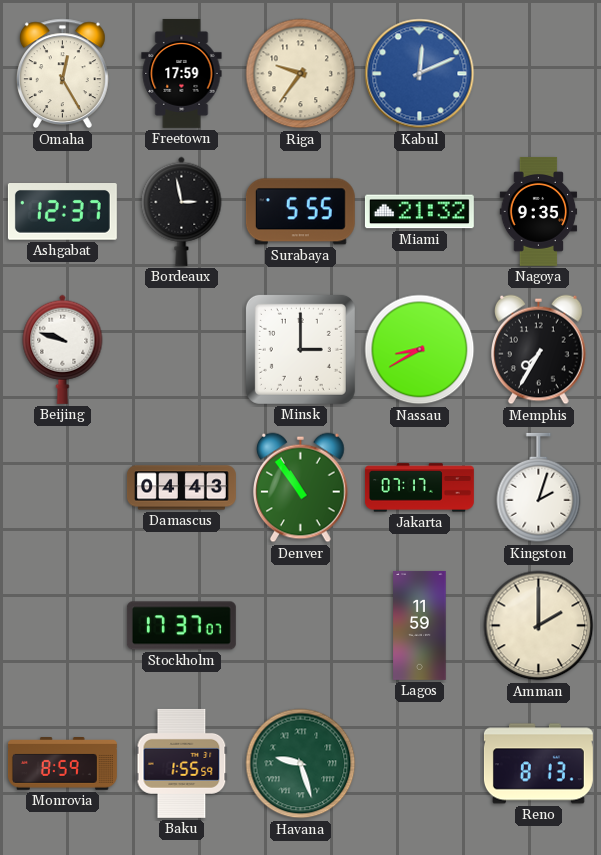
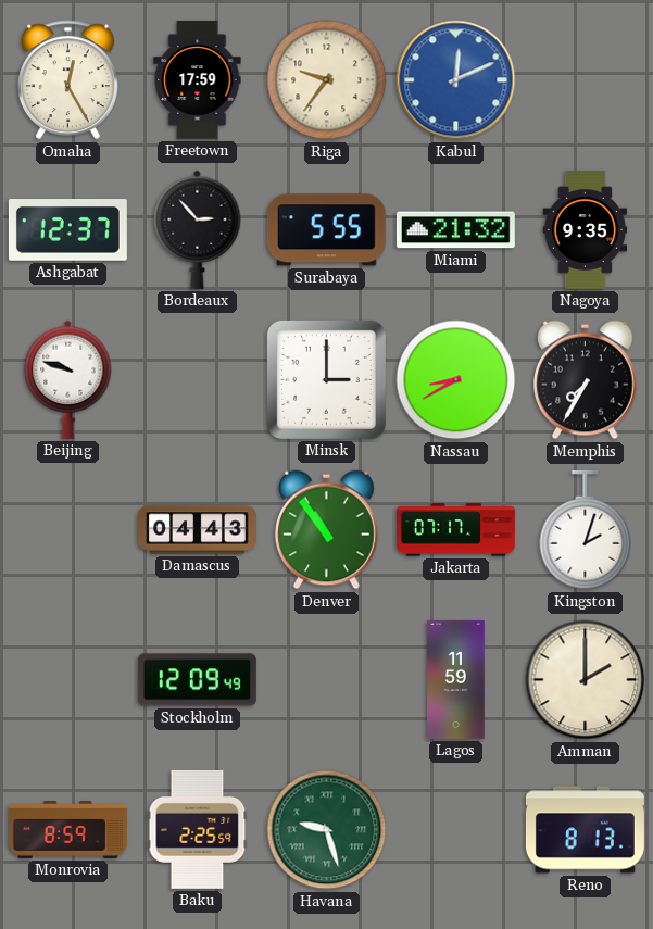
Bordeaux: 2:58 -> 2:53
Stockholm: 17:37 -> 12:09
Baku: 1:55 -> 2:25
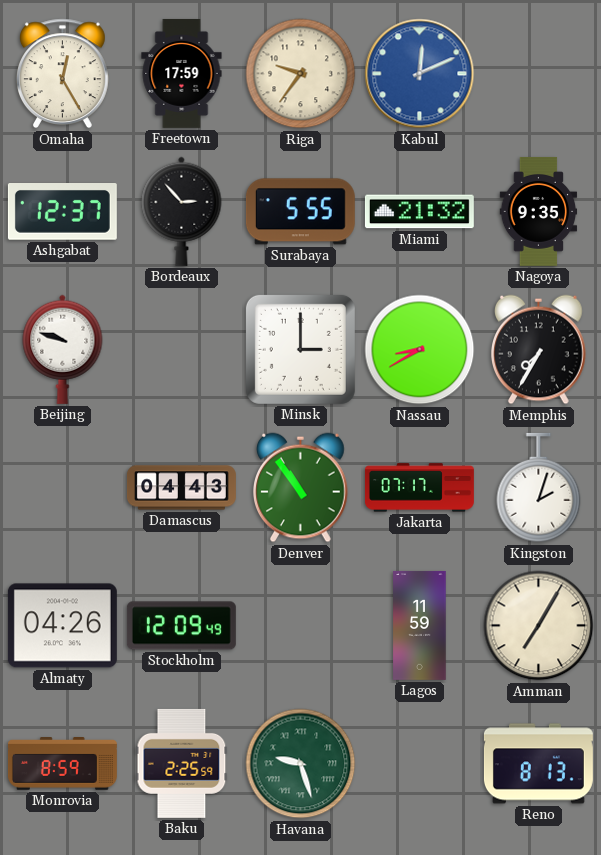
Almaty: none -> 04:26
Amman: 2:00 -> 7:05
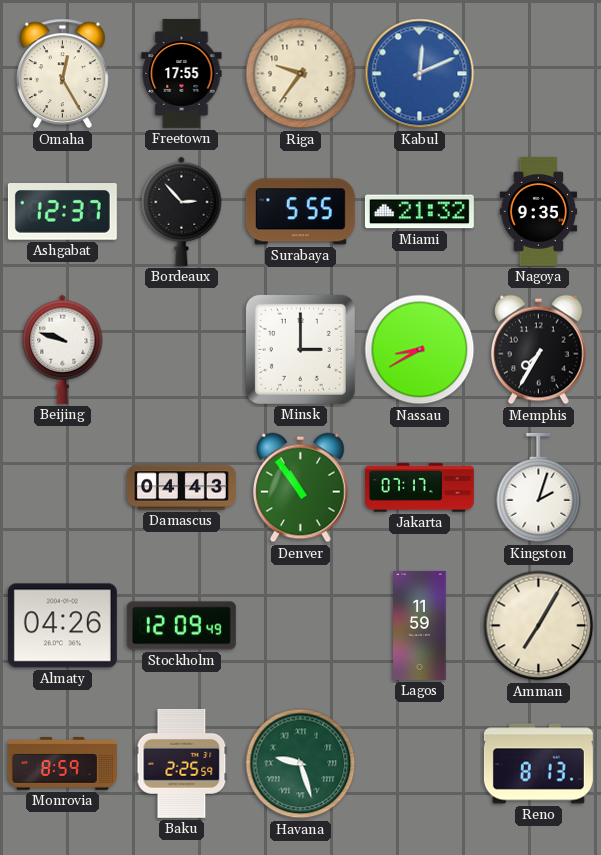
Freetown: 17:59 -> 17:55
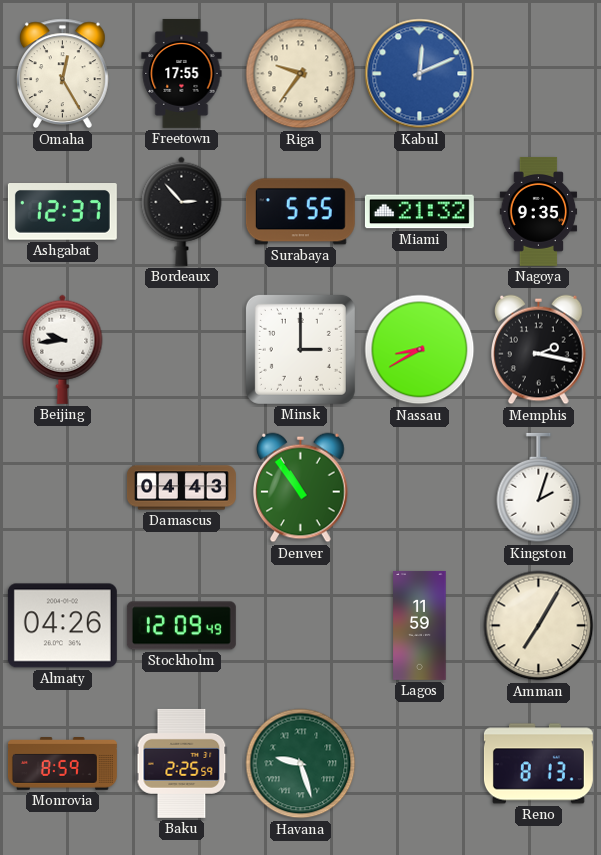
Beijing: 9:48 -> 9:44
Memphis: 7:35 -> 2:17
Jakarta: 07:17 -> none
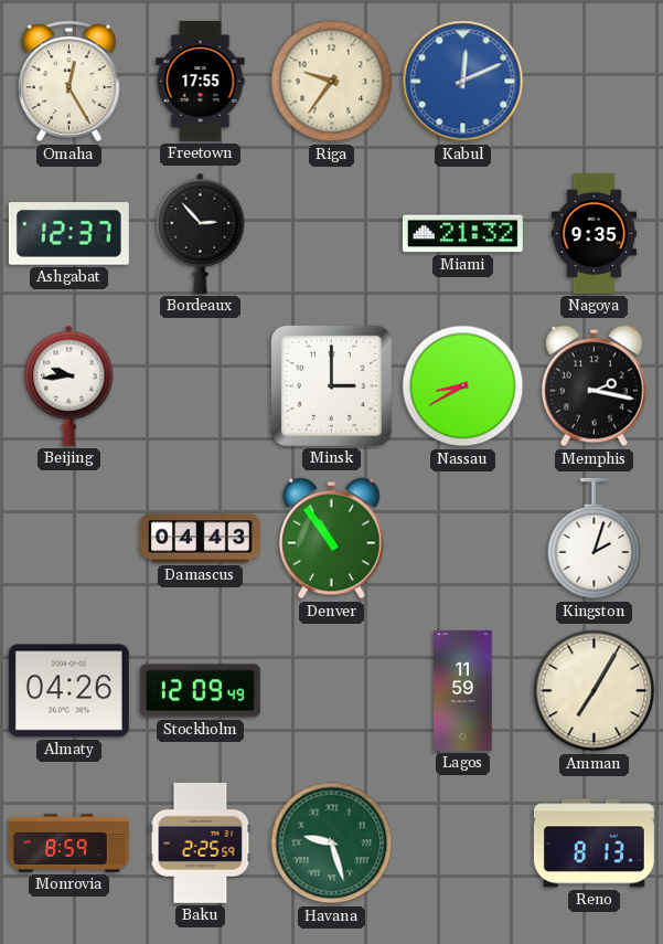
Surabaya: 5:55 -> none
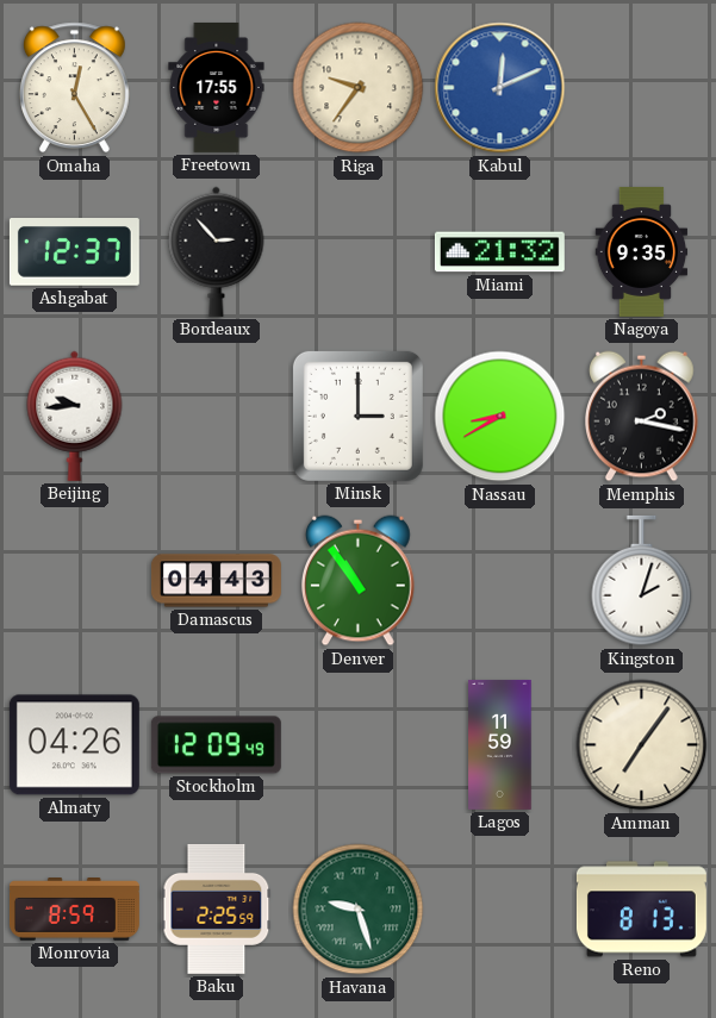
Amman: 7:05 -> 7:06
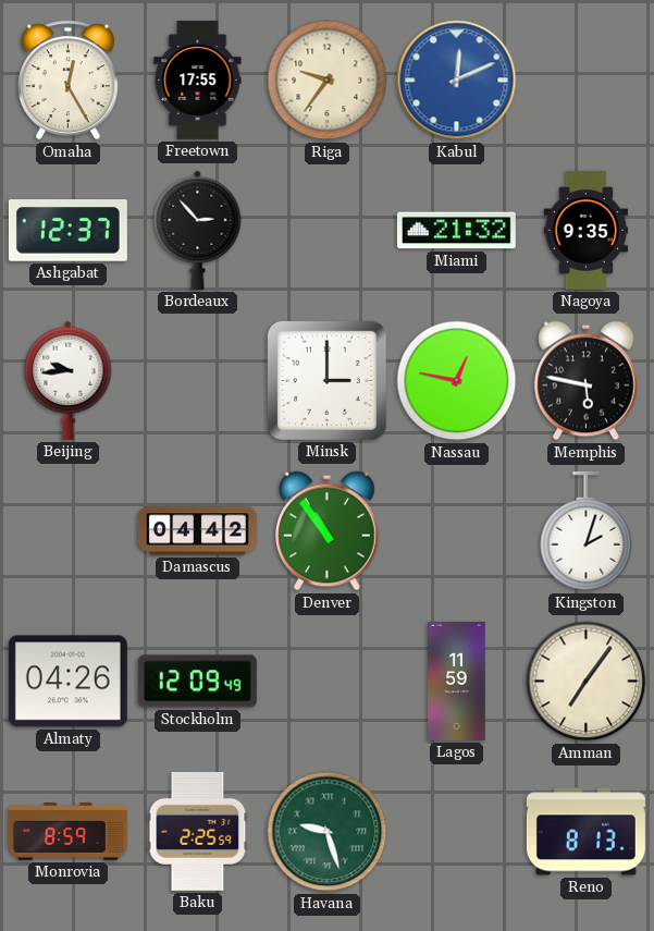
Nassau: 8:40 -> 12:47
Memphis: 2:17 -> 5:47
Damascus: 04:43 -> 04:42
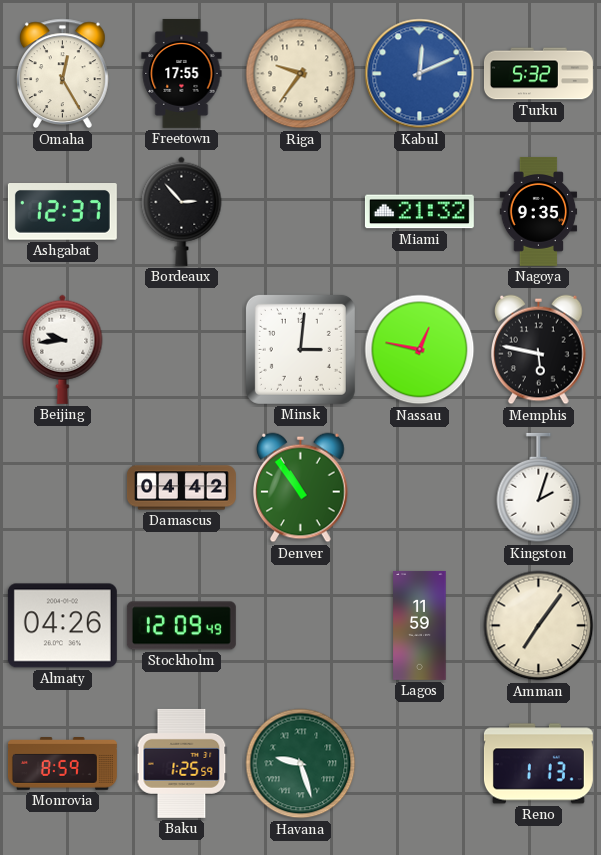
Turku: none -> 5:32
Minsk: 3:00 -> 3:01
Baku: 2:25 -> 1:25
Reno: 8:13 -> 1:13
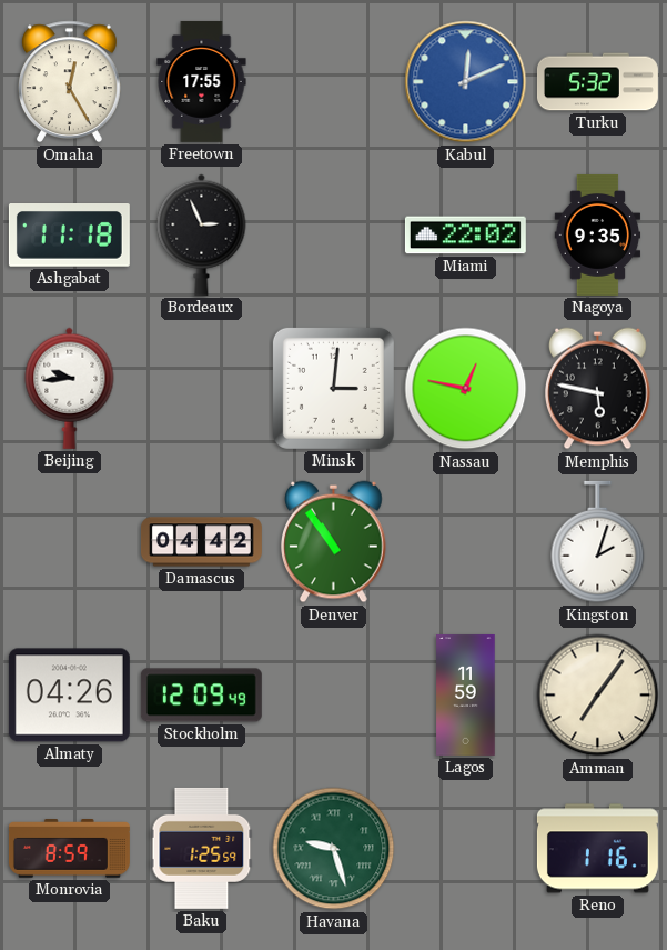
Riga: 9:36 -> none
Ashgabat: 12:37 -> 11:18
Bordeaux: 2:53 -> 2:56
Miami: 21:32 -> 22:02
Reno: 1:13 -> 1:16
